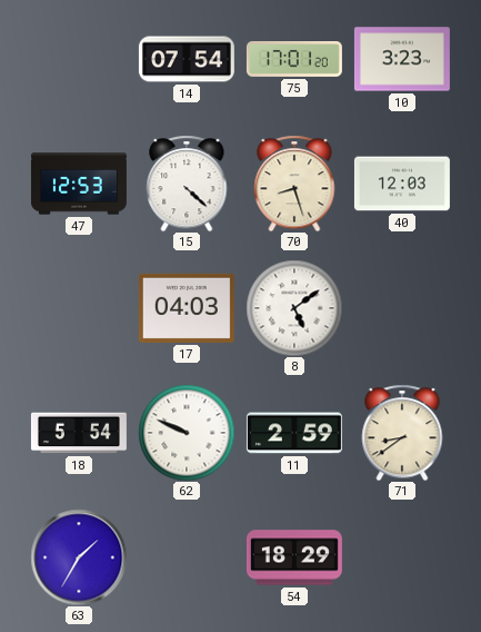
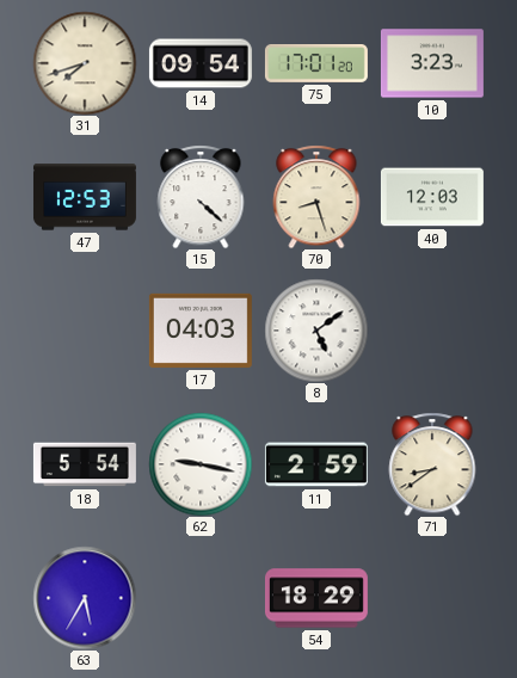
31: none -> 7:42
14: 07:54 -> 09:54
62: 9:49 -> 9:17
63: 1:35 -> 5:35
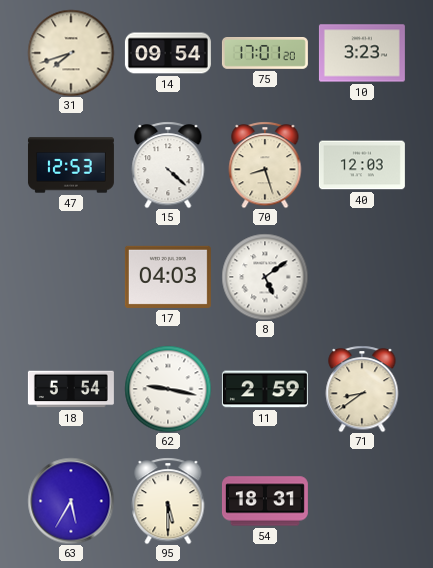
95: none -> 5:30
54: 18:29 -> 18:31
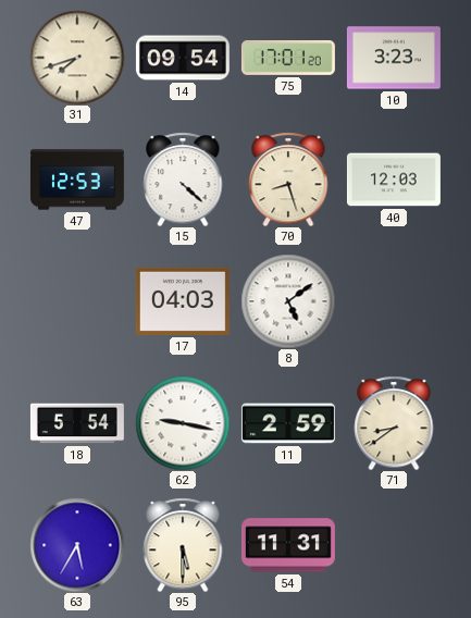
54: 18:31 -> 11:31
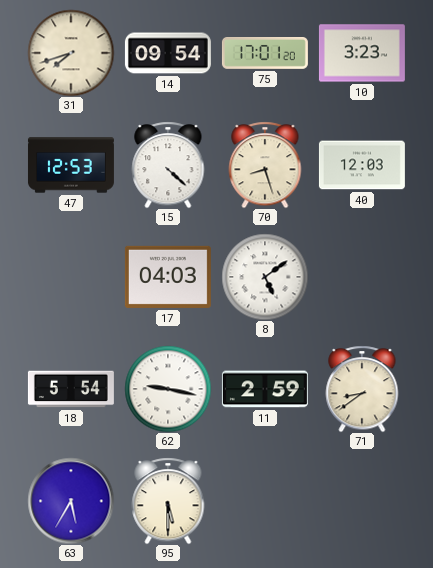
54: 11:31 -> none
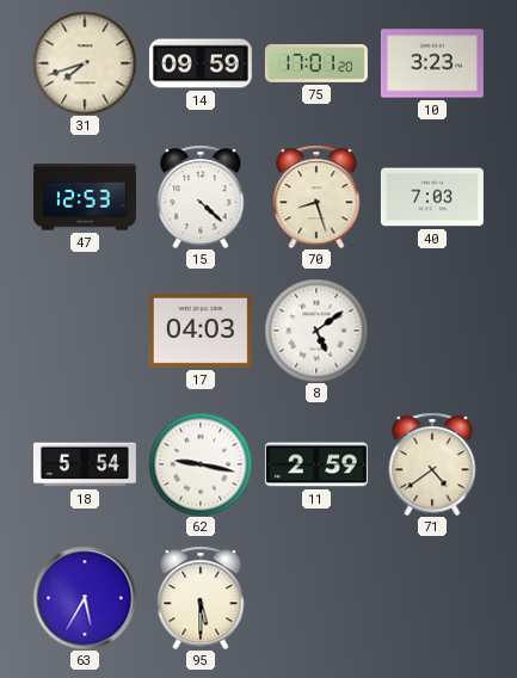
14: 09:54 -> 09:59
40: 12:03 -> 7:03
71: 8:39 -> 4:39
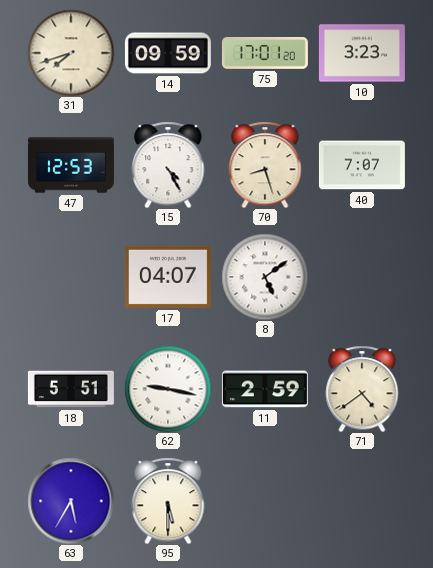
15: 4:22 -> 4:25
40: 7:03 -> 7:07
17: 04:03 -> 04:07
18: 5:54 -> 5:51
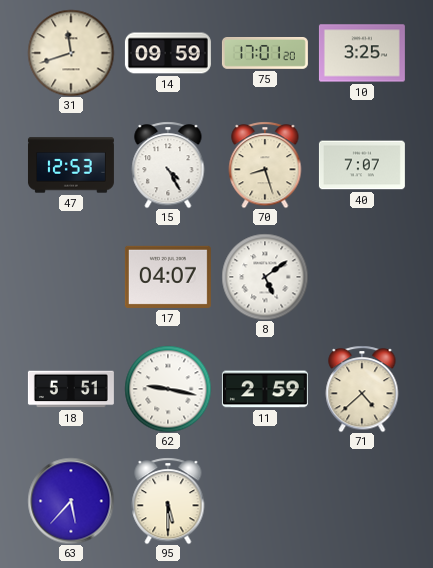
31: 7:42 -> 11:42
10: 3:23 -> 3:25
71: 4:39 -> 4:38
63: 5:35 -> 5:37
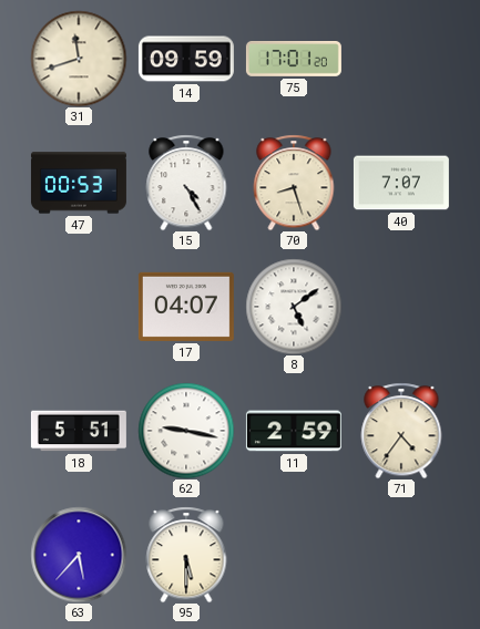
10: 3:25 -> none
47: 12:53 -> 00:53
71: 4:38 -> 4:36
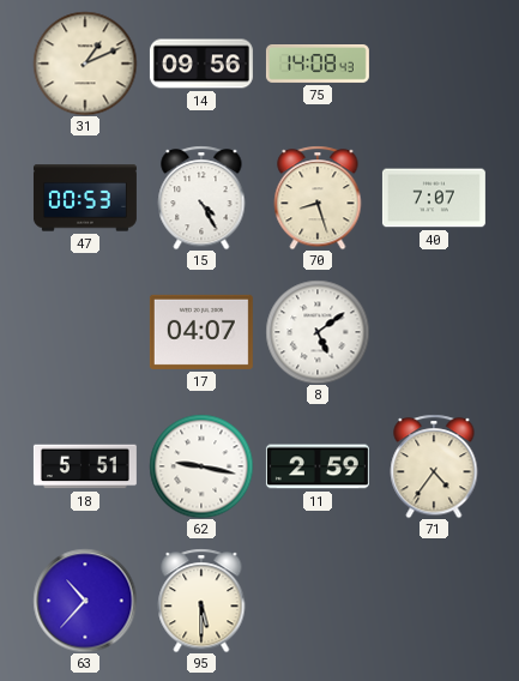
31: 11:42 -> 1:11
14: 09:59 -> 09:56
75: 17:01 -> 14:08
63: 5:37 -> 10:37
